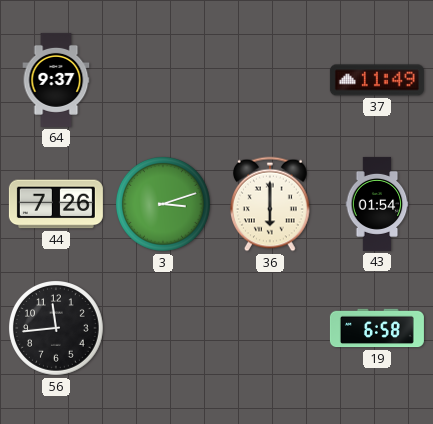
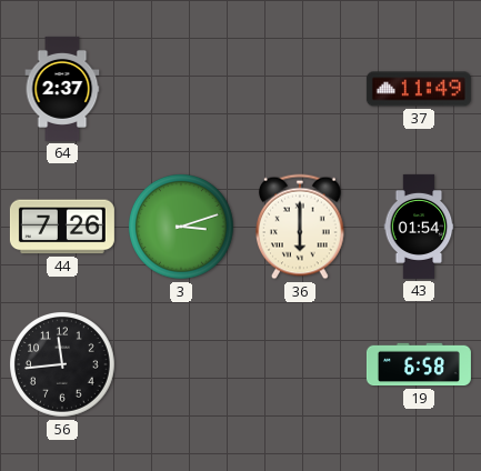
64: 9:37 -> 2:37
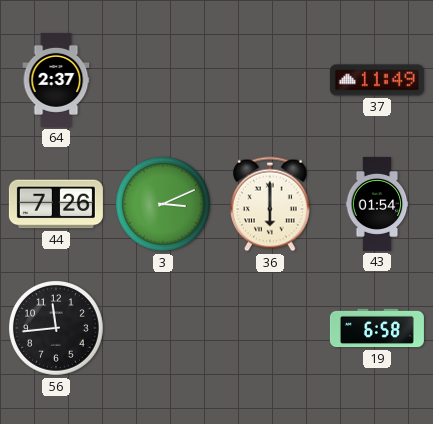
3: 3:12 -> 3:11
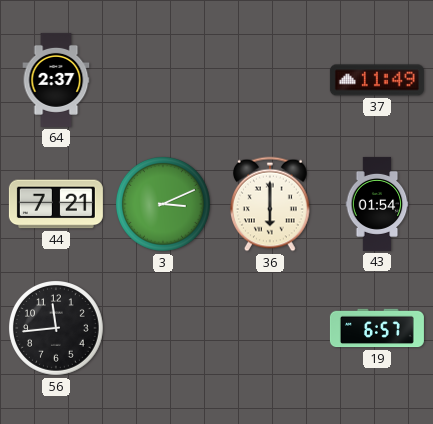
44: 7:26 -> 7:21
19: 6:58 -> 6:57
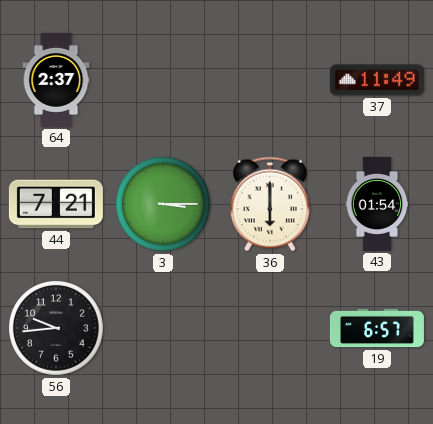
3: 3:11 -> 3:15
56: 11:44 -> 9:44
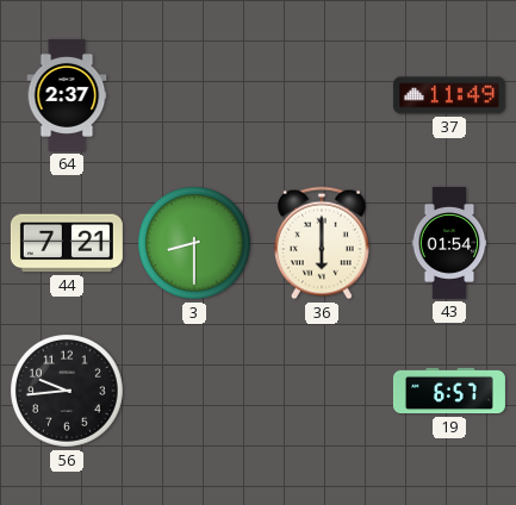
3: 3:15 -> 8:30
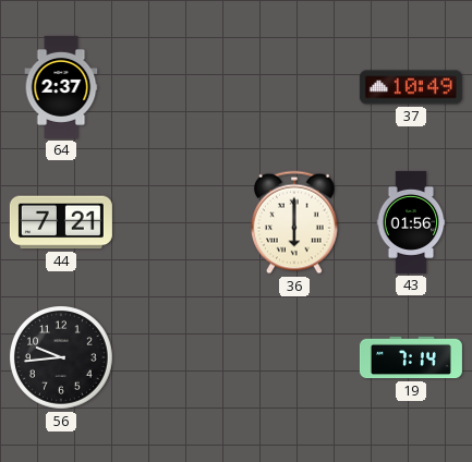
37: 11:49 -> 10:49
3: 8:30 -> none
43: 01:54 -> 01:56
19: 6:57 -> 7:14
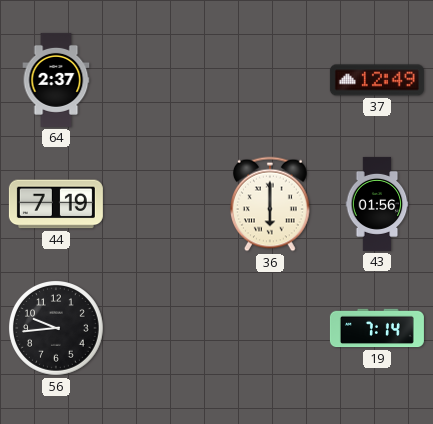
37: 10:49 -> 12:49
44: 7:21 -> 7:19
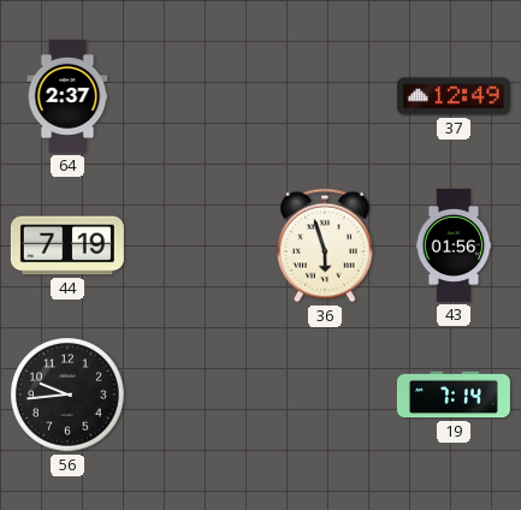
36: 6:00 -> 5:57
